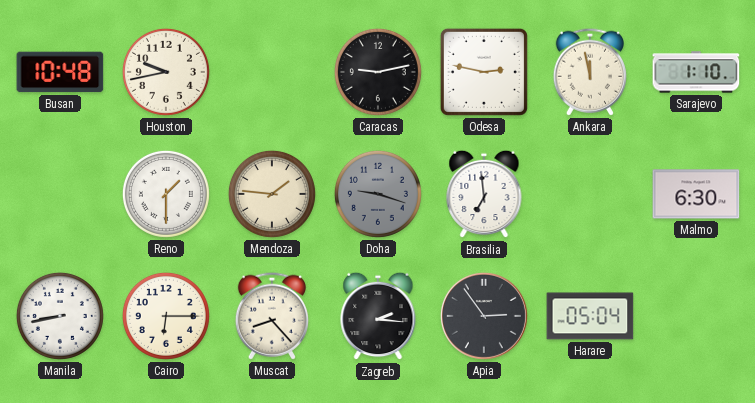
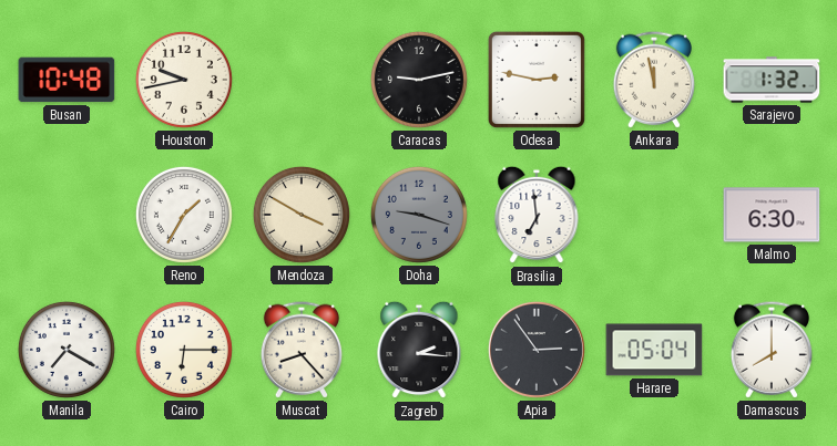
Sarajevo: 1:10 -> 1:32
Reno: 1:30 -> 1:35
Mendoza: 1:46 -> 3:50
Manila: 8:43 -> 7:20
Damascus: none -> 8:00
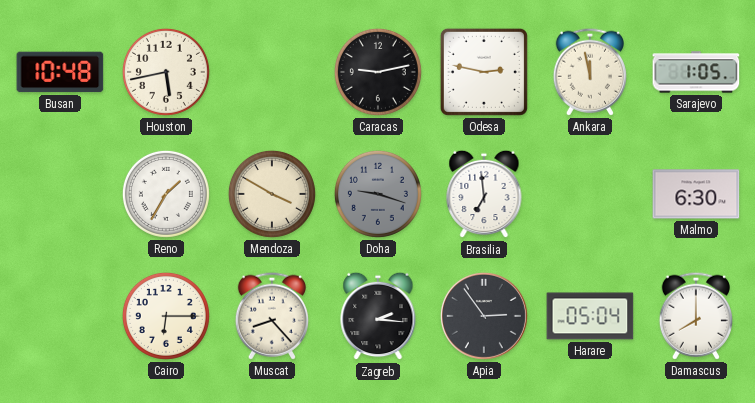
Houston: 9:43 -> 5:43
Sarajevo: 1:32 -> 1:05
Manila: 7:20 -> none
